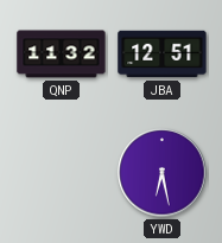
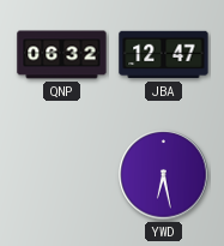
QNP: 11:32 -> 06:32
JBA: 12:51 -> 12:47
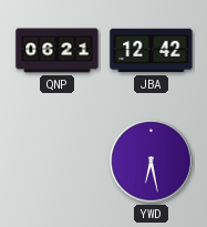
QNP: 06:32 -> 06:21
JBA: 12:47 -> 12:42
